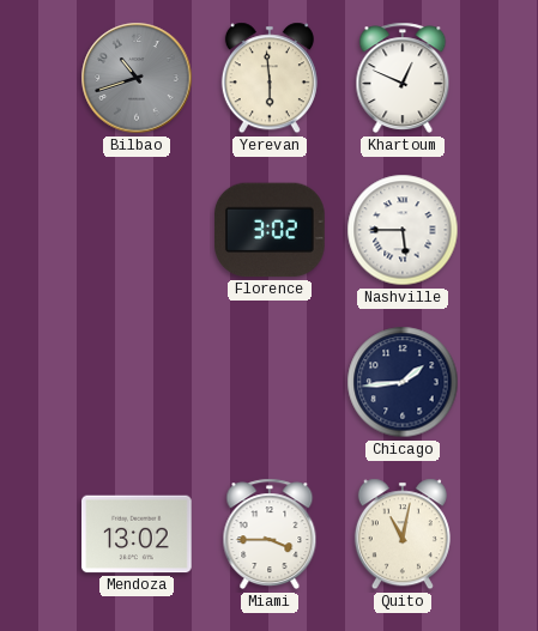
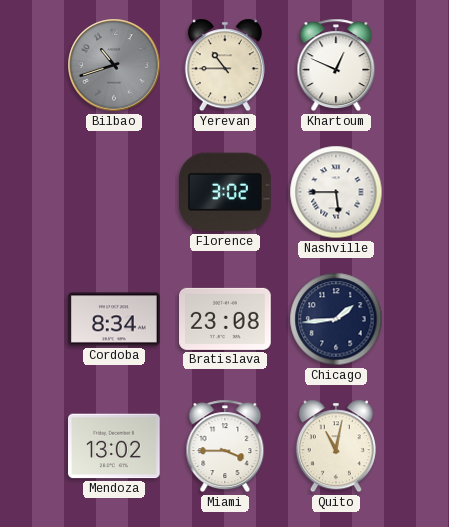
Yerevan: 5:59 -> 10:45
Cordoba: none -> 8:34
Bratislava: none -> 23:08
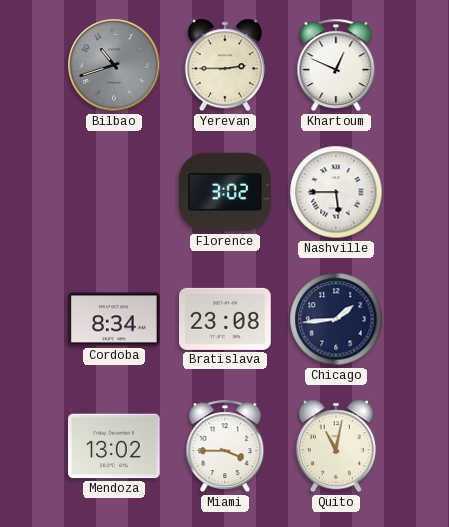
Yerevan: 10:45 -> 2:45
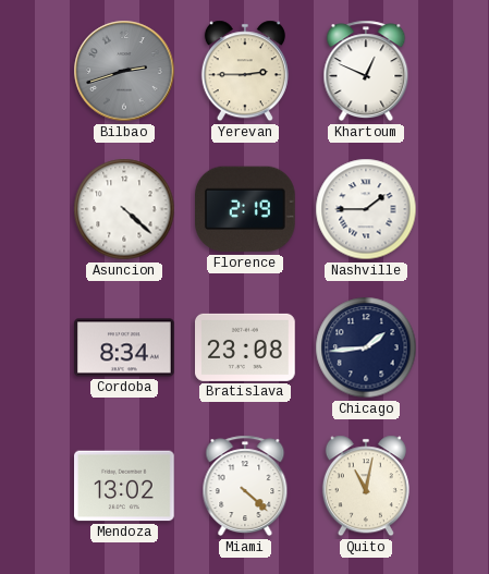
Bilbao: 10:42 -> 2:42
Asuncion: none -> 4:22
Florence: 3:02 -> 2:19
Nashville: 5:45 -> 1:45
Miami: 3:45 -> 4:22
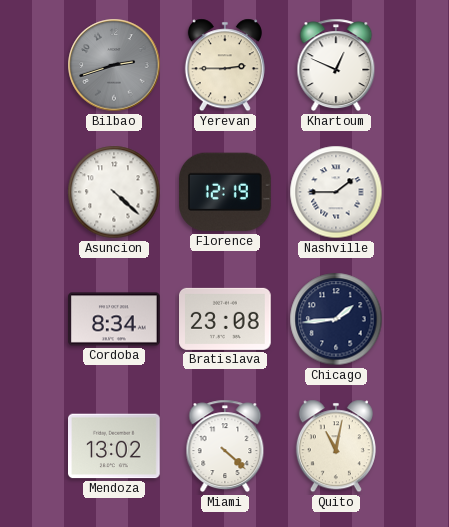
Florence: 2:19 -> 12:19
